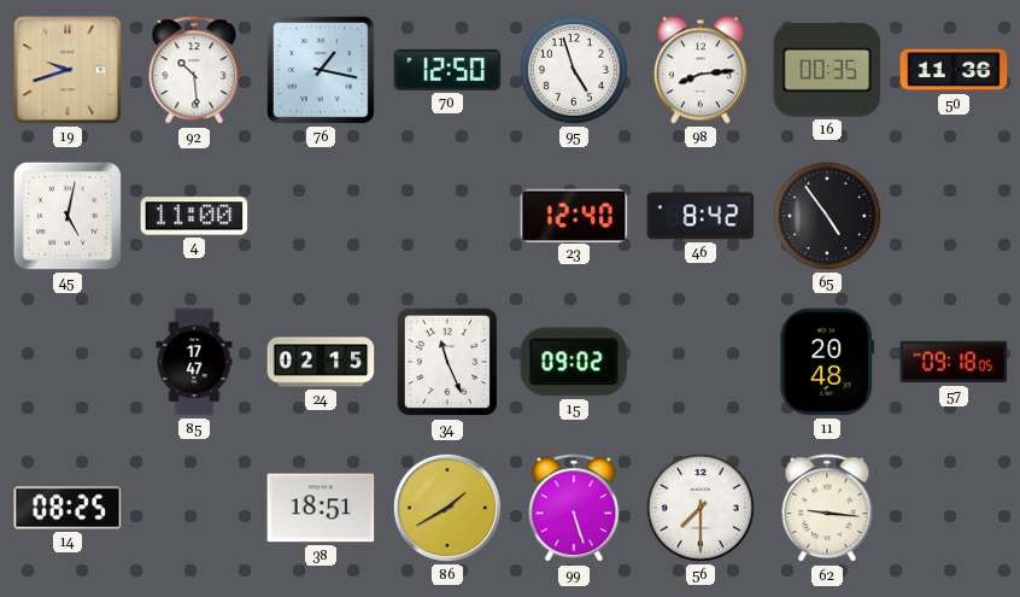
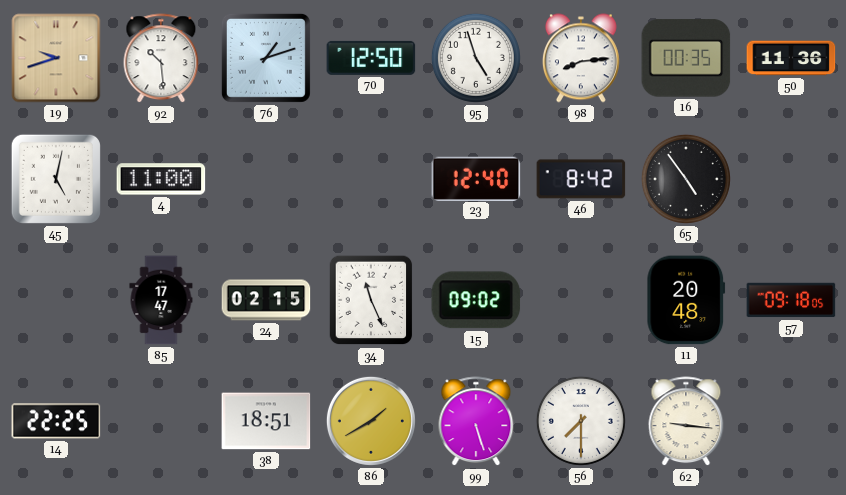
76: 1:17 -> 1:12
14: 08:25 -> 22:25
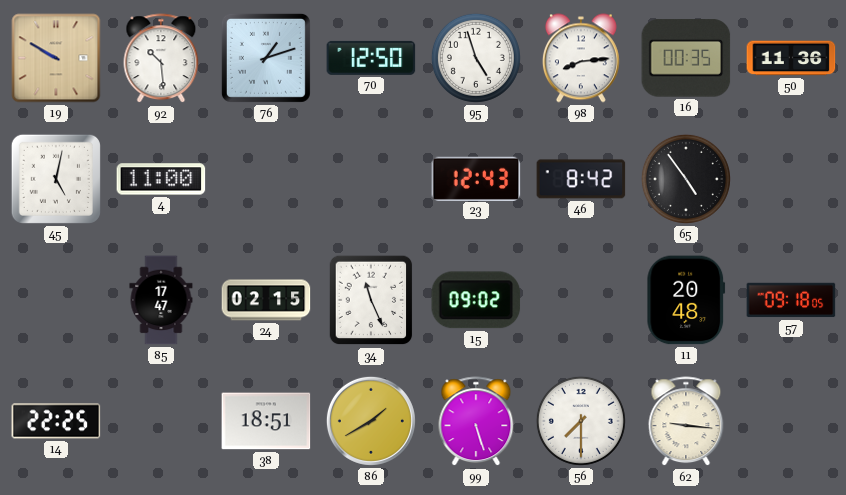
19: 9:42 -> 9:50
23: 12:40 -> 12:43
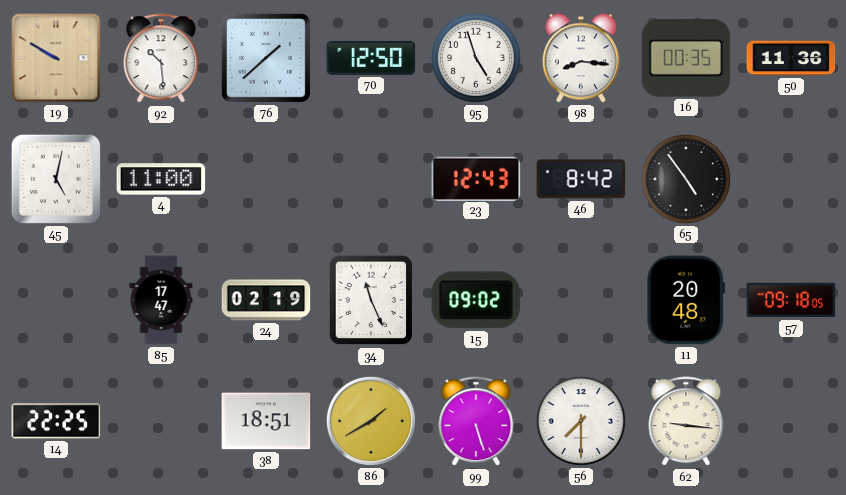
76: 1:12 -> 1:38
98: 8:14 -> 8:16
24: 02:15 -> 02:19
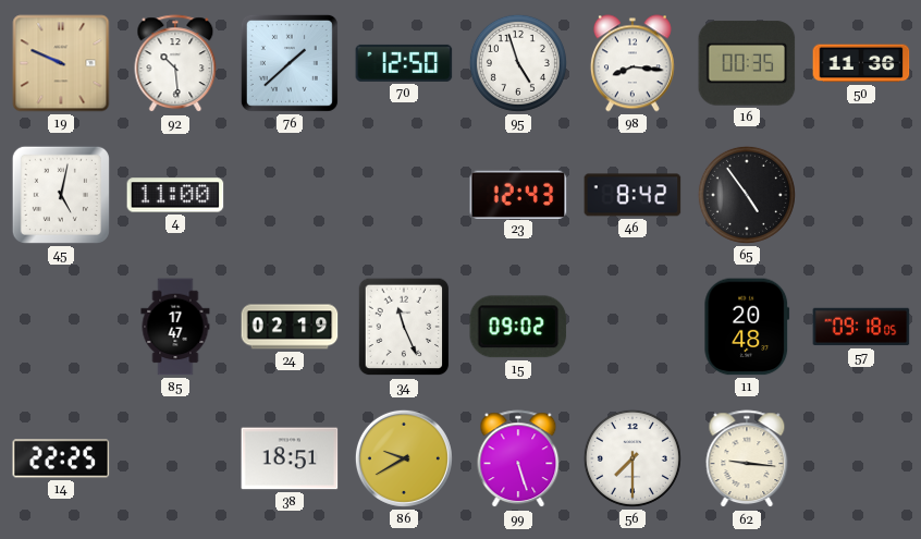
19: 9:50 -> 9:49
86: 1:40 -> 9:40
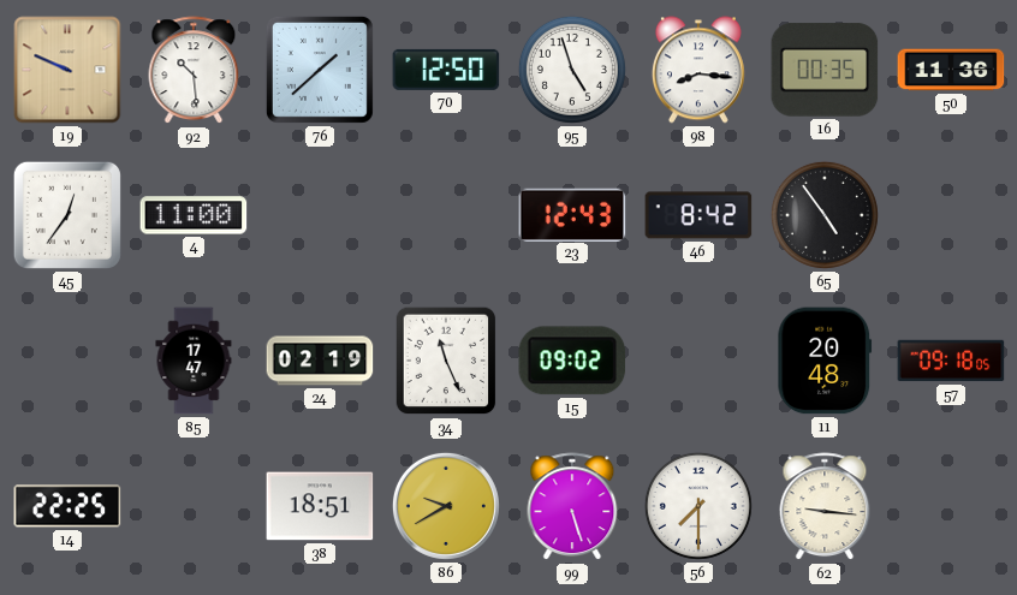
45: 5:02 -> 12:36
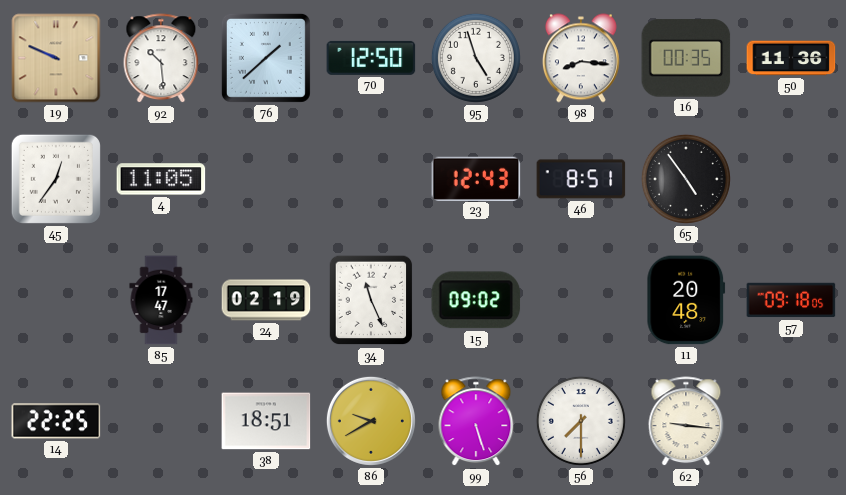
4: 11:00 -> 11:05
46: 8:42 -> 8:51
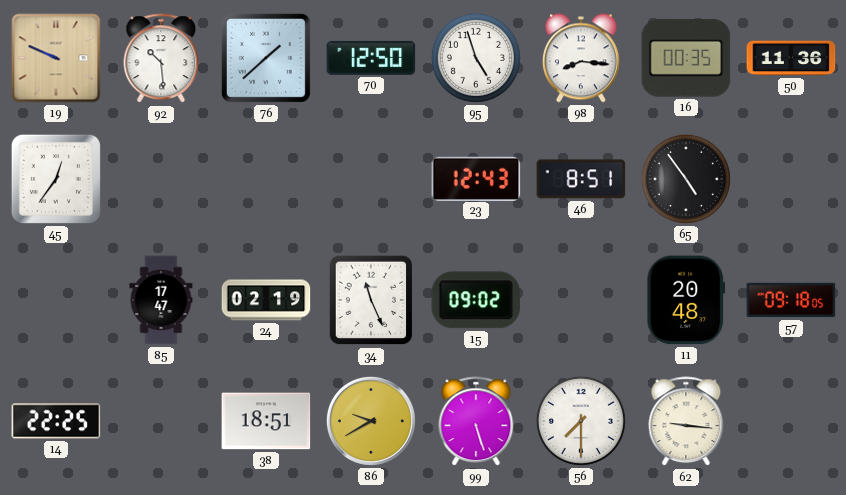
4: 11:05 -> none
